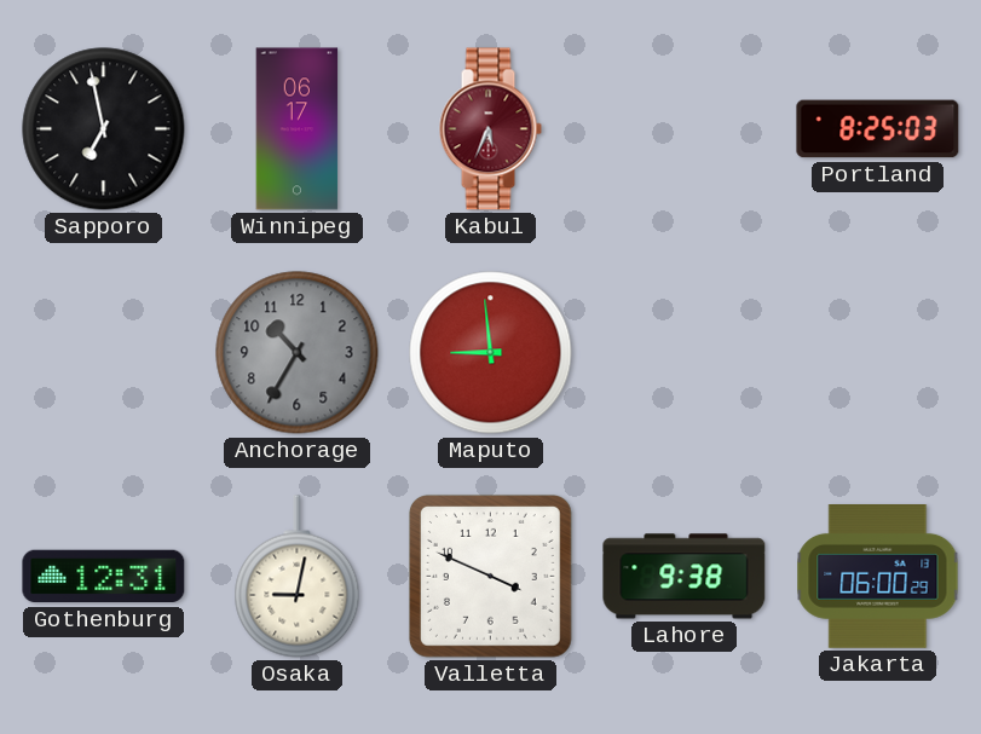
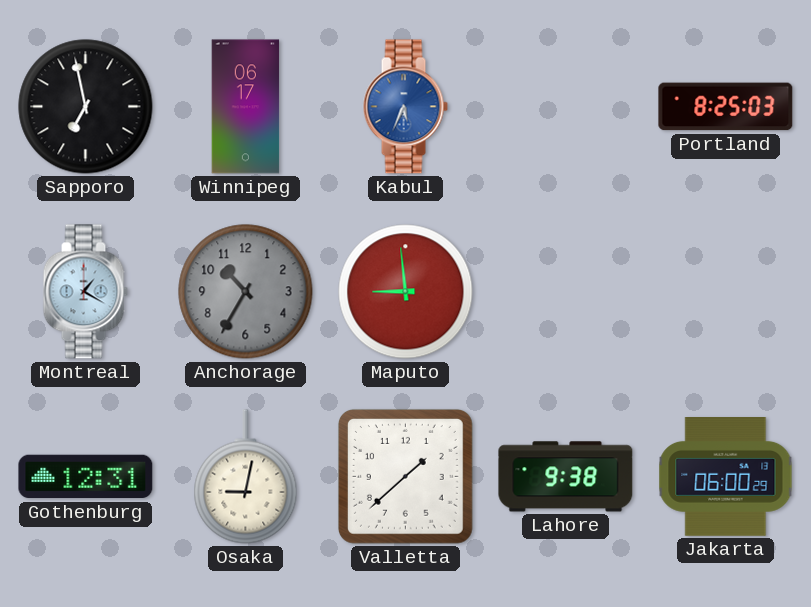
Kabul dial: burgundy -> blue
Montreal: none -> 1:20
Valletta: 3:49 -> 1:38
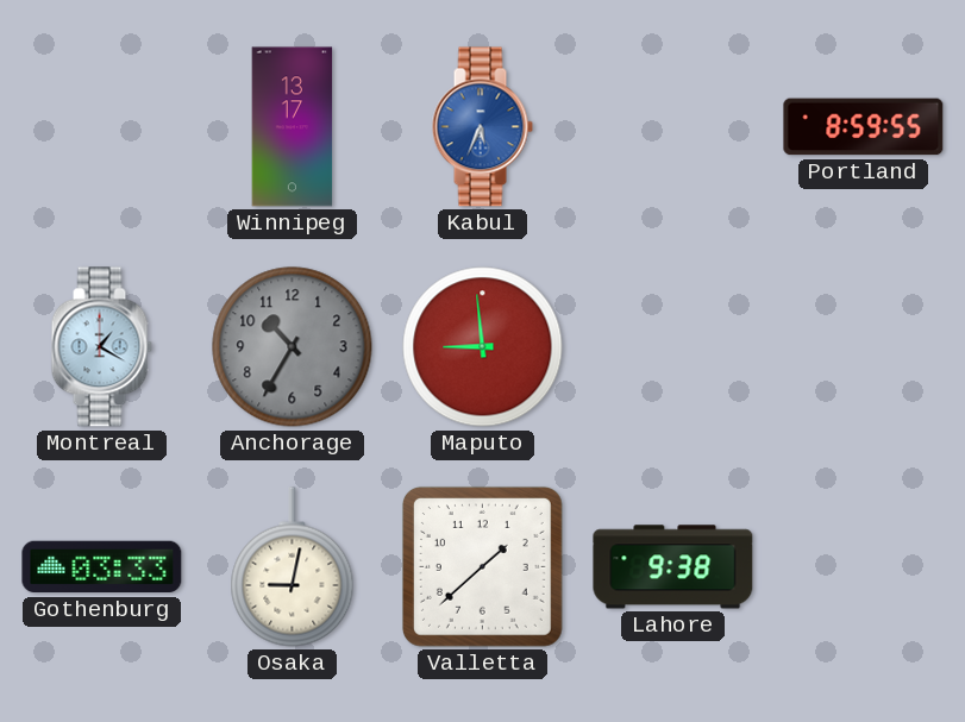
Sapporo: 6:58 -> none
Winnipeg: 06:17 -> 13:17
Portland: 8:25 -> 8:59
Gothenburg: 12:31 -> 03:33
Jakarta: 06:00 -> none
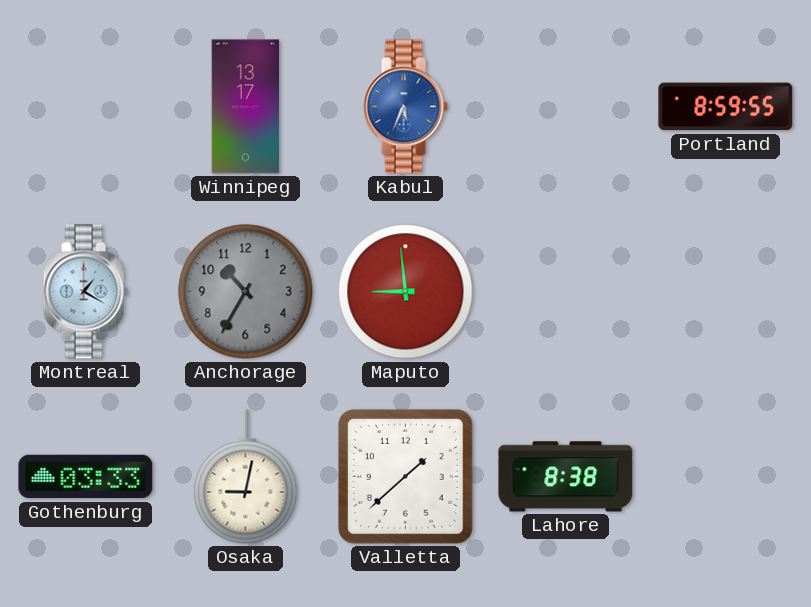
Lahore: 9:38 -> 8:38
